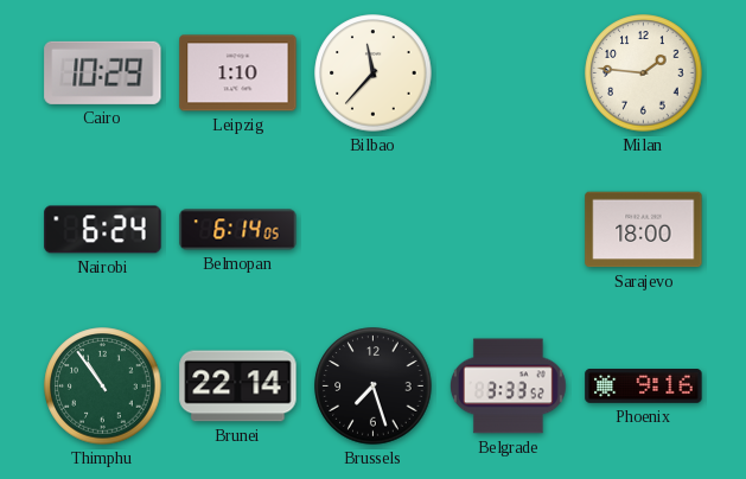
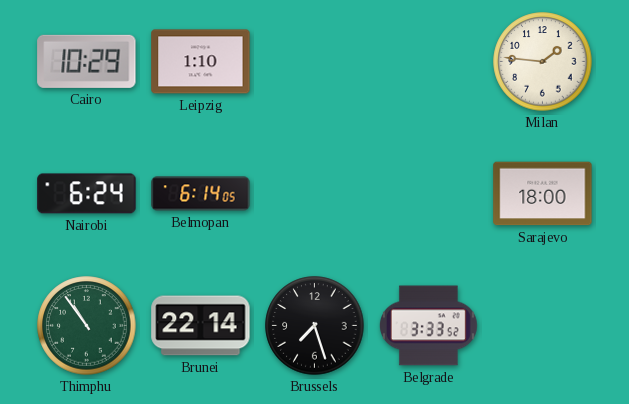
Bilbao: 11:37 -> none
Phoenix: 9:16 -> none
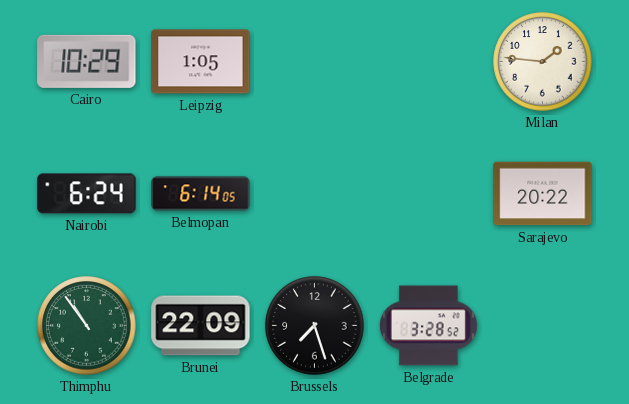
Leipzig: 1:10 -> 1:05
Sarajevo: 18:00 -> 20:22
Brunei: 22:14 -> 22:09
Belgrade: 3:33 -> 3:28
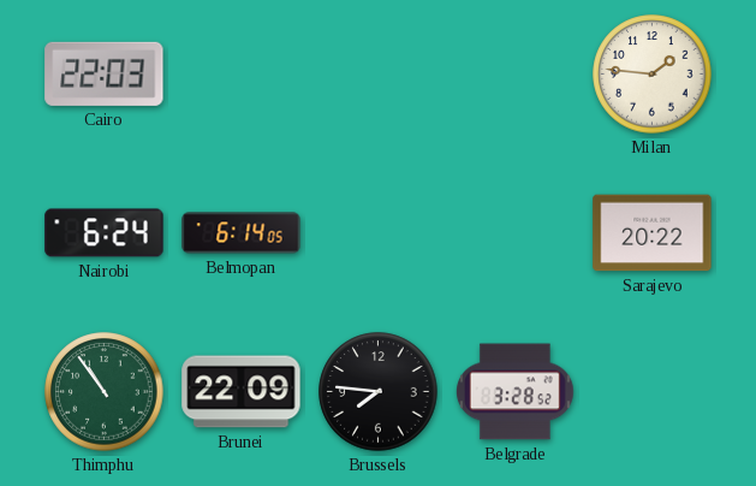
Cairo: 10:29 -> 22:03
Leipzig: 1:05 -> none
Brussels: 7:27 -> 7:46
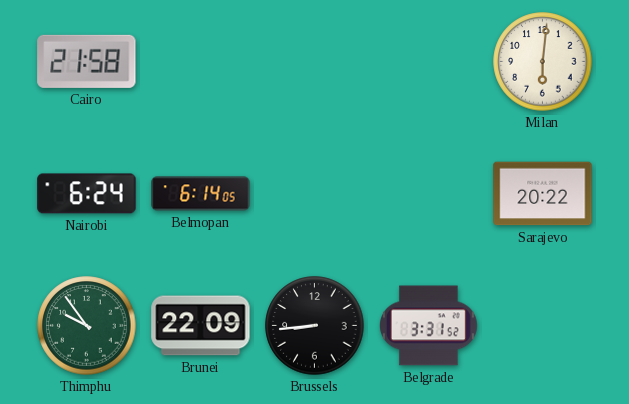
Cairo: 22:03 -> 21:58
Milan: 1:46 -> 6:01
Thimphu: 10:54 -> 9:54
Brussels: 7:46 -> 8:44
Belgrade: 3:28 -> 3:31
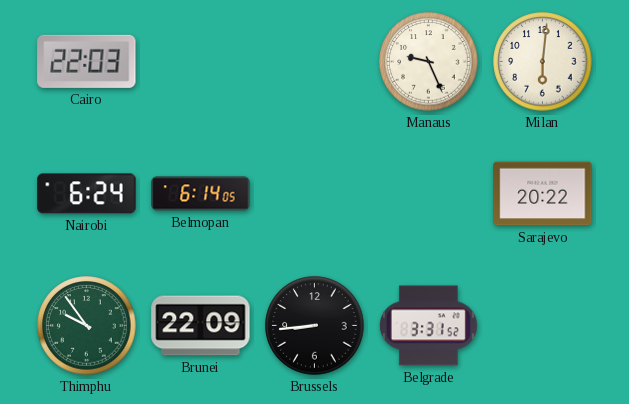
Cairo: 21:58 -> 22:03
Manaus: none -> 9:26
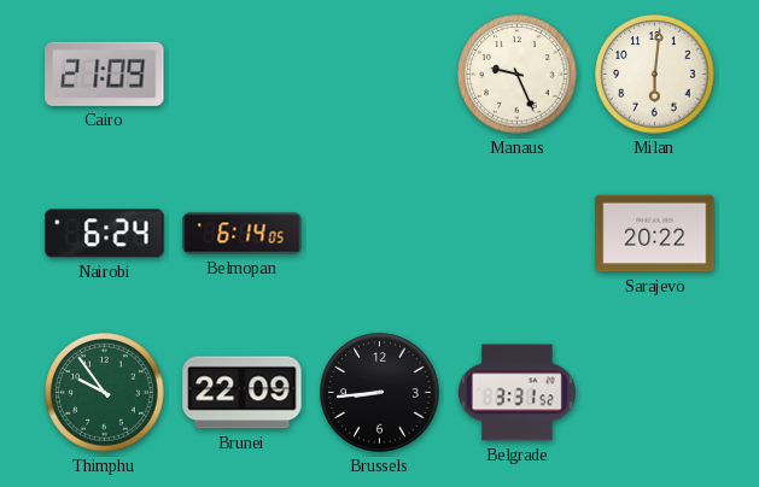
Cairo: 22:03 -> 21:09
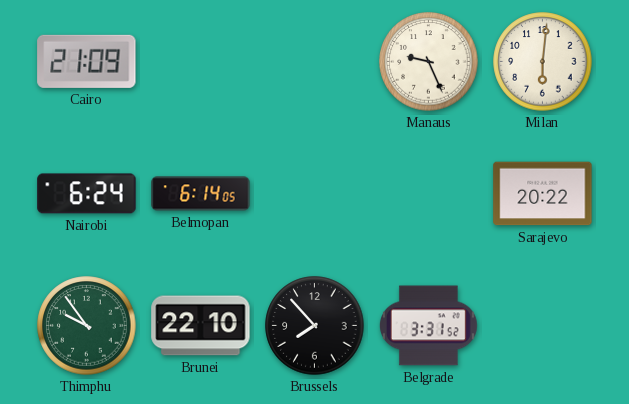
Brunei: 22:09 -> 22:10
Brussels: 8:44 -> 7:53
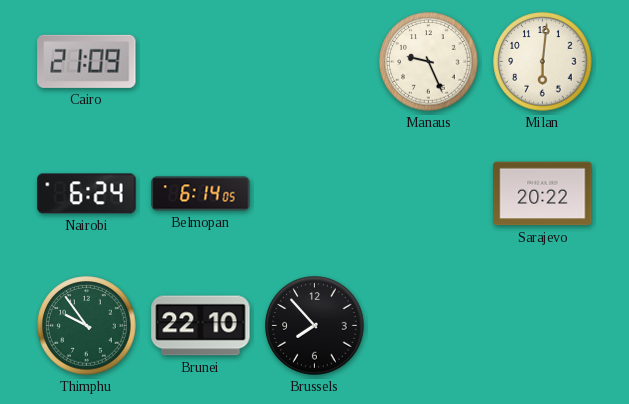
Belgrade: 3:31 -> none
